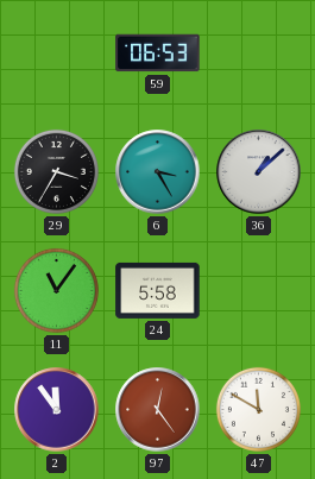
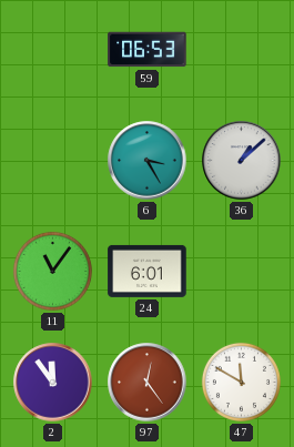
29: 3:35 -> none
24: 5:58 -> 6:01
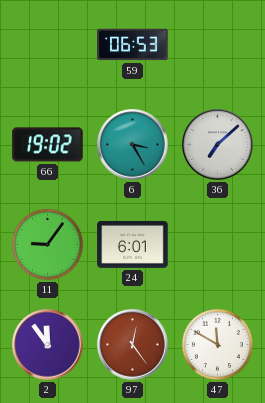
66: none -> 19:02
36: 1:08 -> 7:08
11: 11:06 -> 9:06
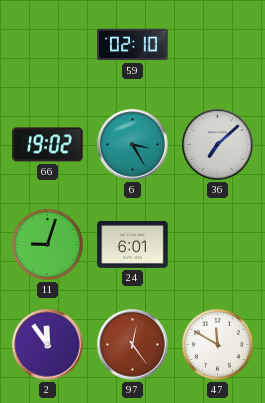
59: 06:53 -> 02:10
11: 9:06 -> 9:03
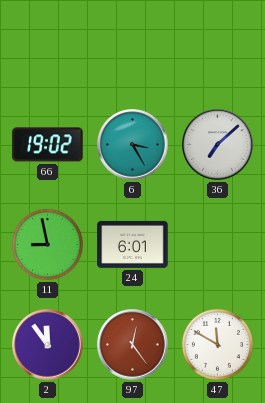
59: 02:10 -> none
11: 9:03 -> 8:58
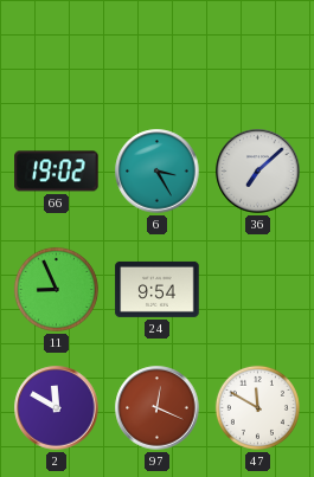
11: 8:58 -> 8:56
24: 6:01 -> 9:54
2: 11:54 -> 11:50
97: 12:24 -> 12:19
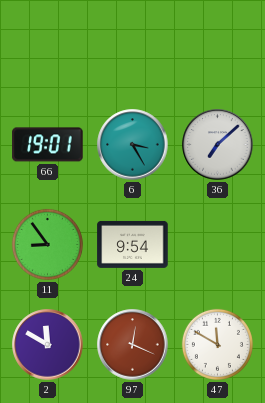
66: 19:02 -> 19:01
11: 8:56 -> 8:54
